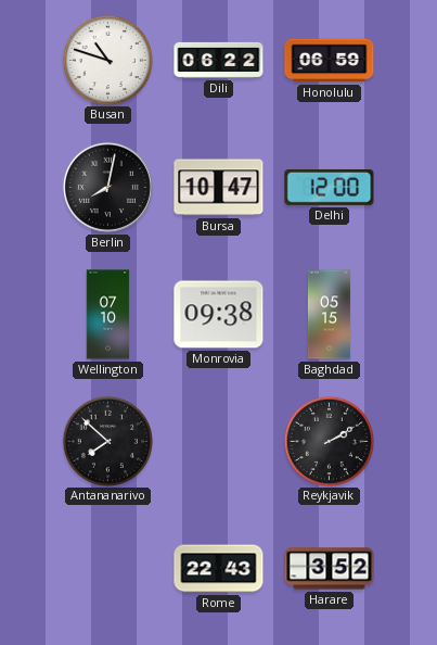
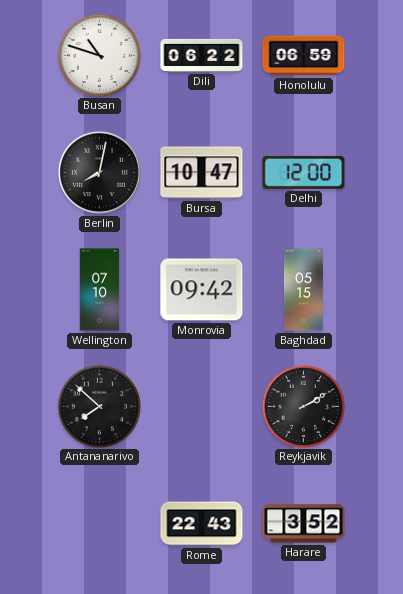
Monrovia: 09:38 -> 09:42
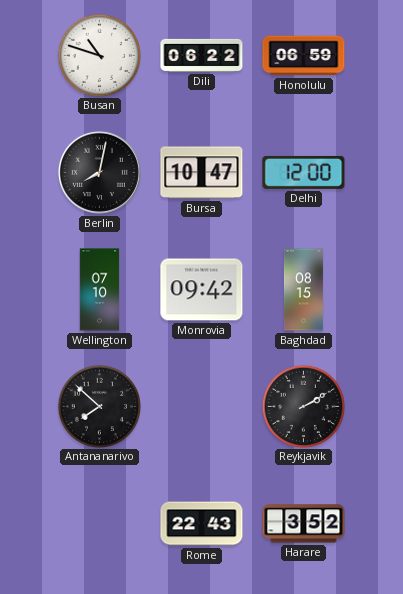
Baghdad: 05:15 -> 08:15
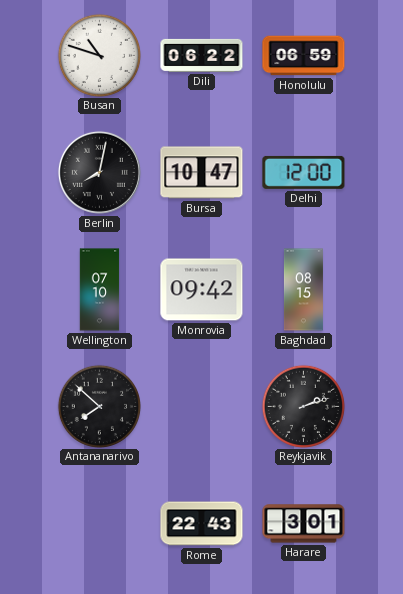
Reykjavik: 2:10 -> 2:12
Harare: 3:52 -> 3:01
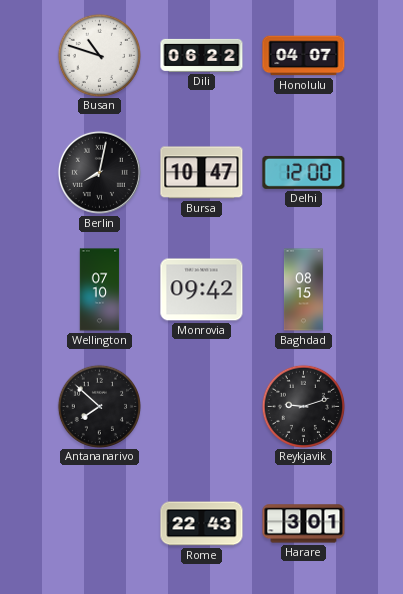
Honolulu: 06:59 -> 04:07
Reykjavik: 2:12 -> 9:12
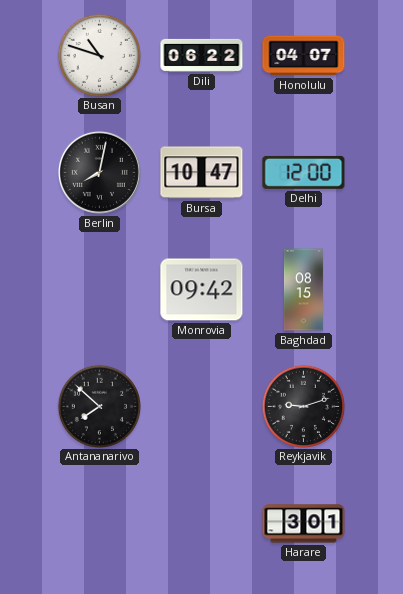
Wellington: 07:10 -> none
Rome: 22:43 -> none
